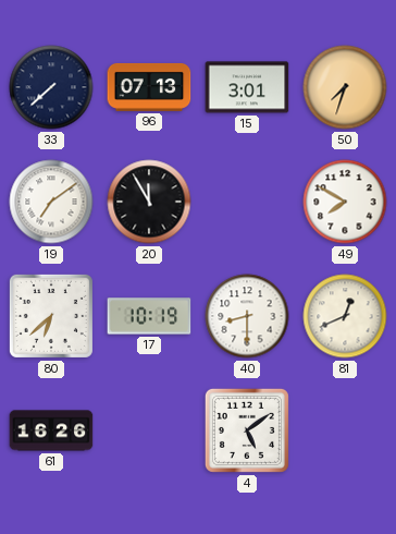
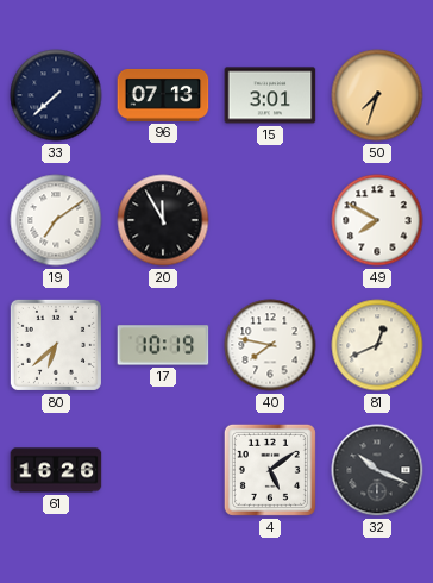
40: 8:30 -> 7:47
32: none -> 10:19
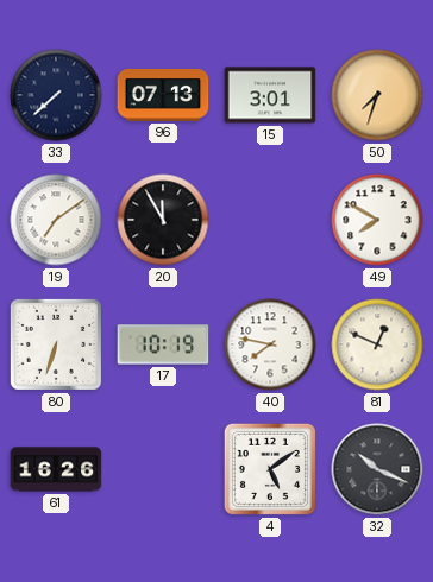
80: 6:38 -> 6:33
81: 12:41 -> 12:49
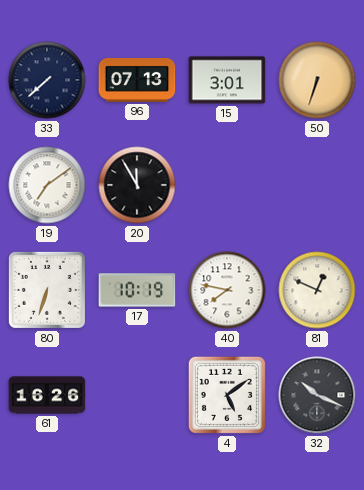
50: 7:33 -> 6:33
49: 7:50 -> none
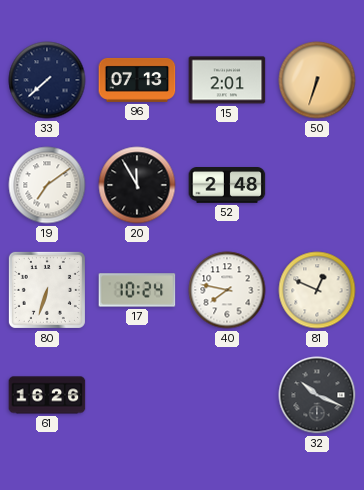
15: 3:01 -> 2:01
52: none -> 2:48
17: 10:19 -> 10:24
4: 5:09 -> none
